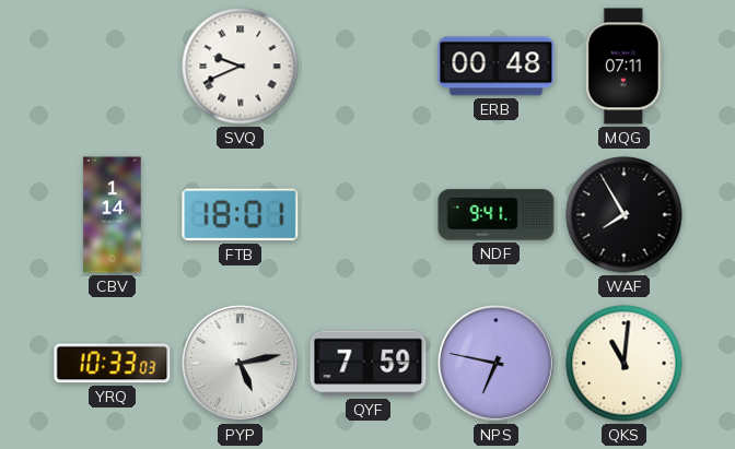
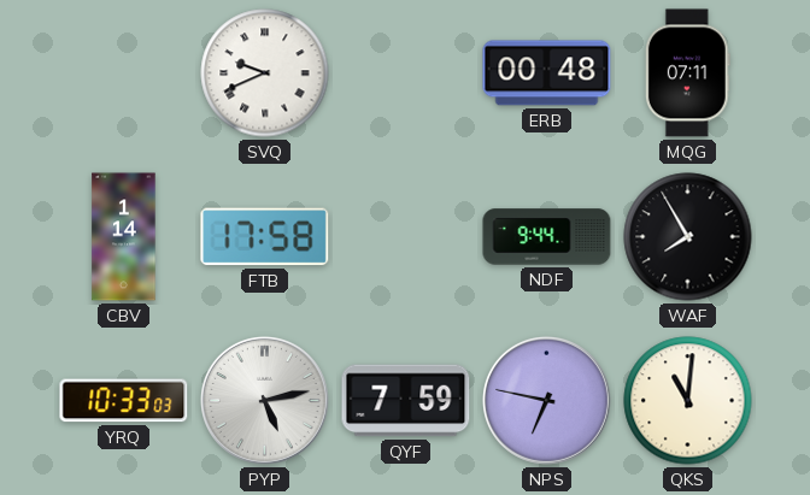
FTB: 18:01 -> 17:58
NDF: 9:41 -> 9:44
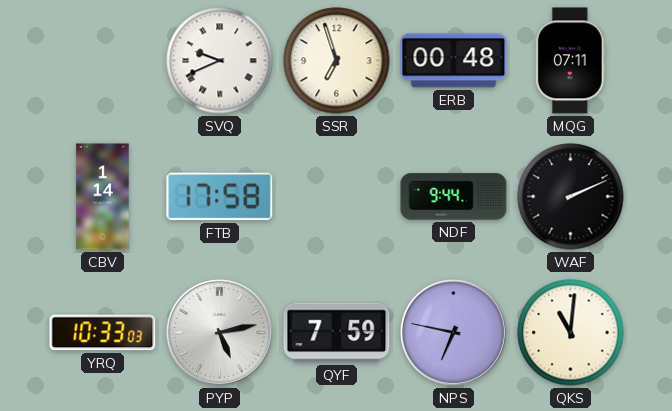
SSR: none -> 6:57
WAF: 7:55 -> 2:11
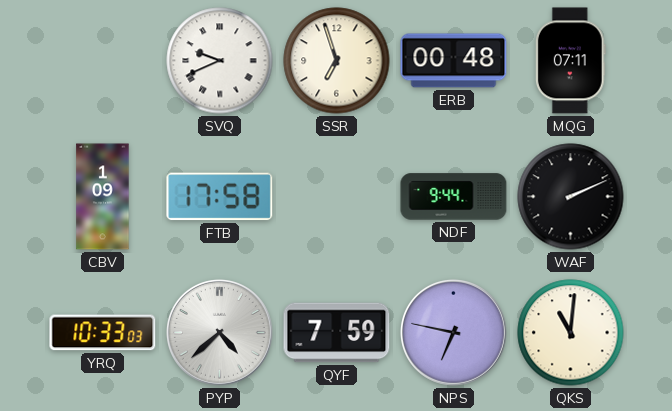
CBV: 1:14 -> 1:09
PYP: 5:13 -> 4:38
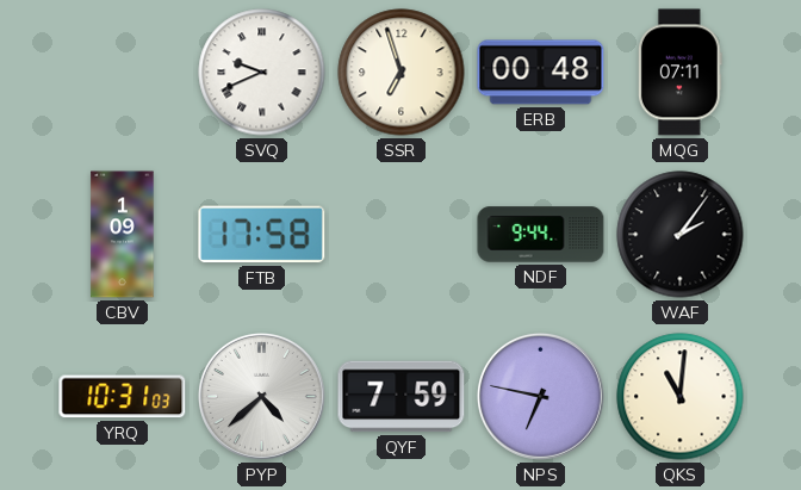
WAF: 2:11 -> 2:06
YRQ: 10:33 -> 10:31
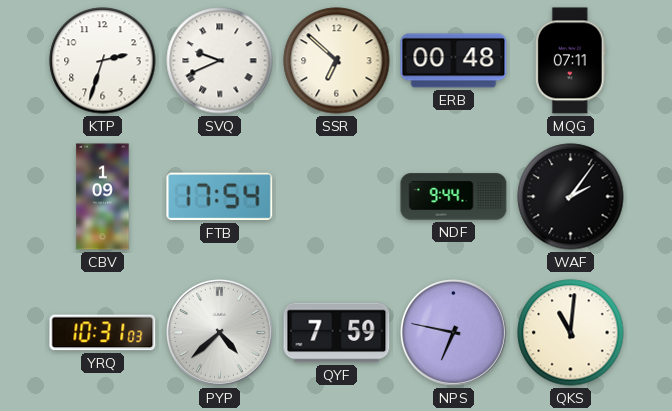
KTP: none -> 2:33
SSR: 6:57 -> 6:52
FTB: 17:58 -> 17:54
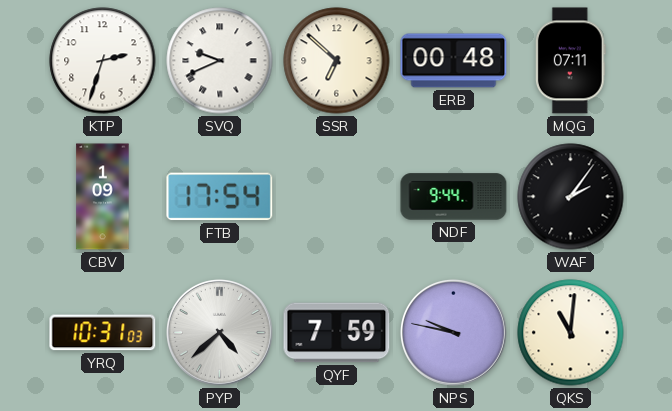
NPS: 6:47 -> 9:47
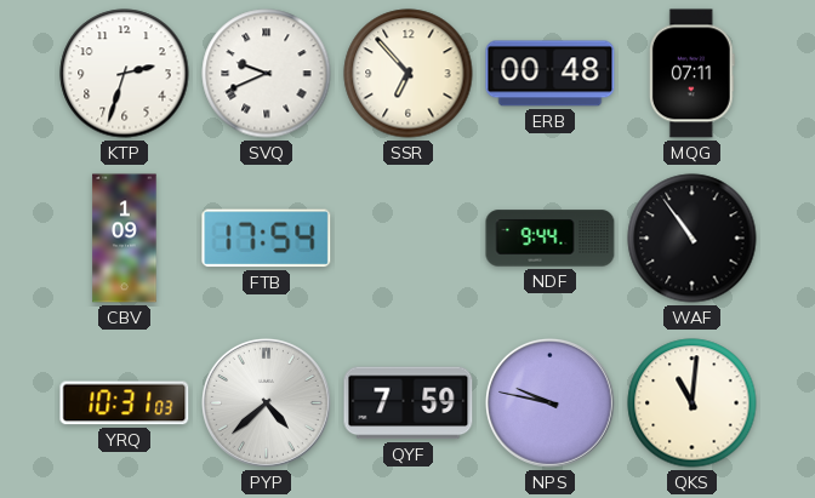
SSR: 6:52 -> 6:53
WAF: 2:06 -> 10:54
